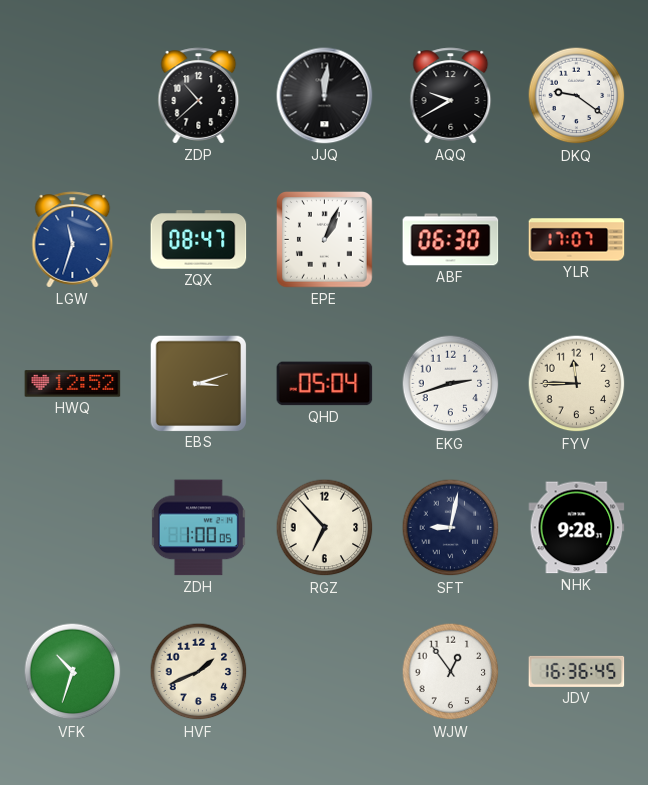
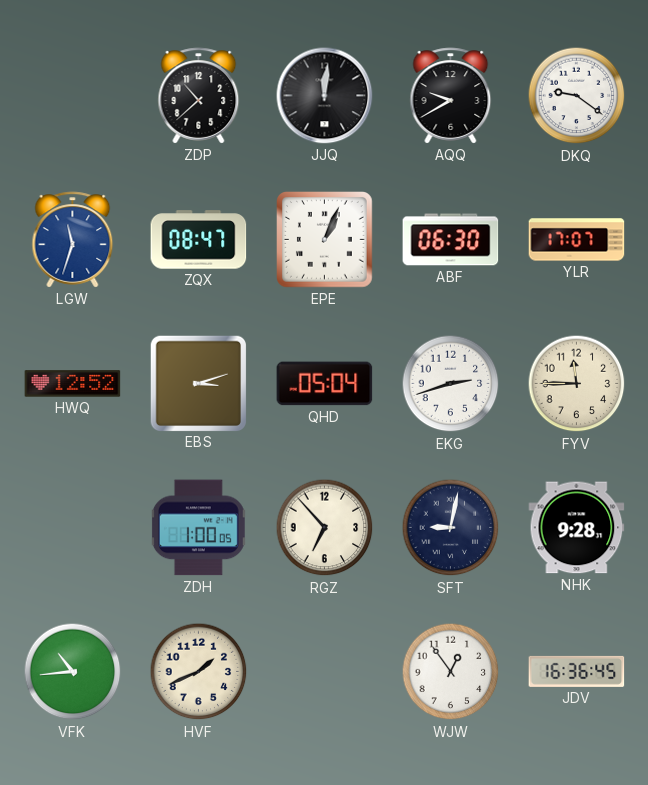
VFK: 10:33 -> 10:44
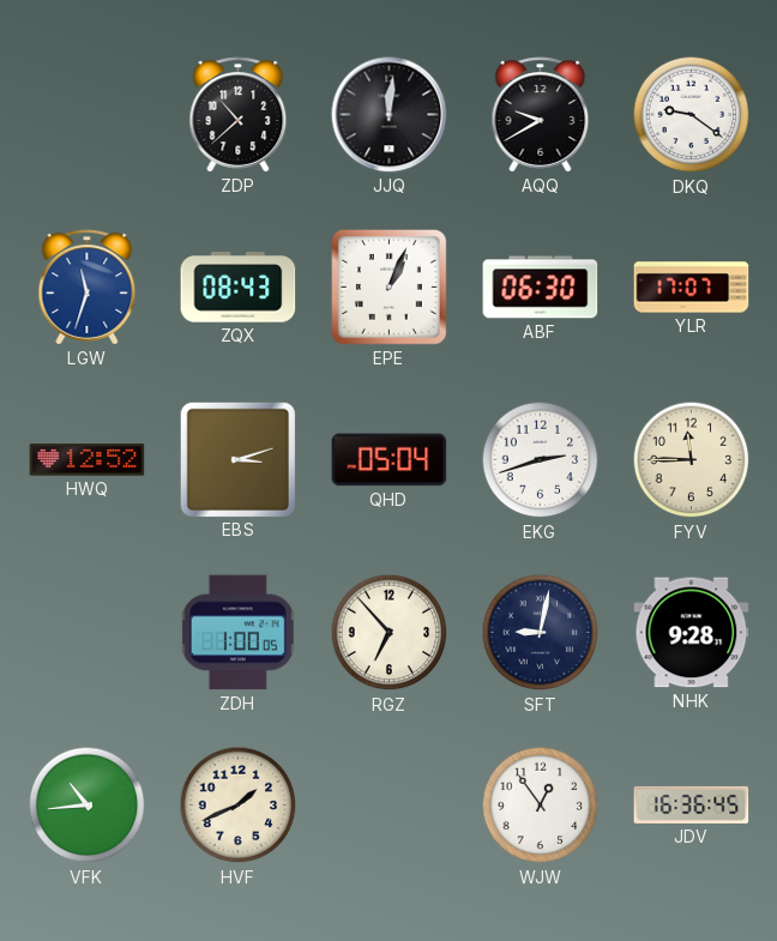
ZQX: 08:47 -> 08:43
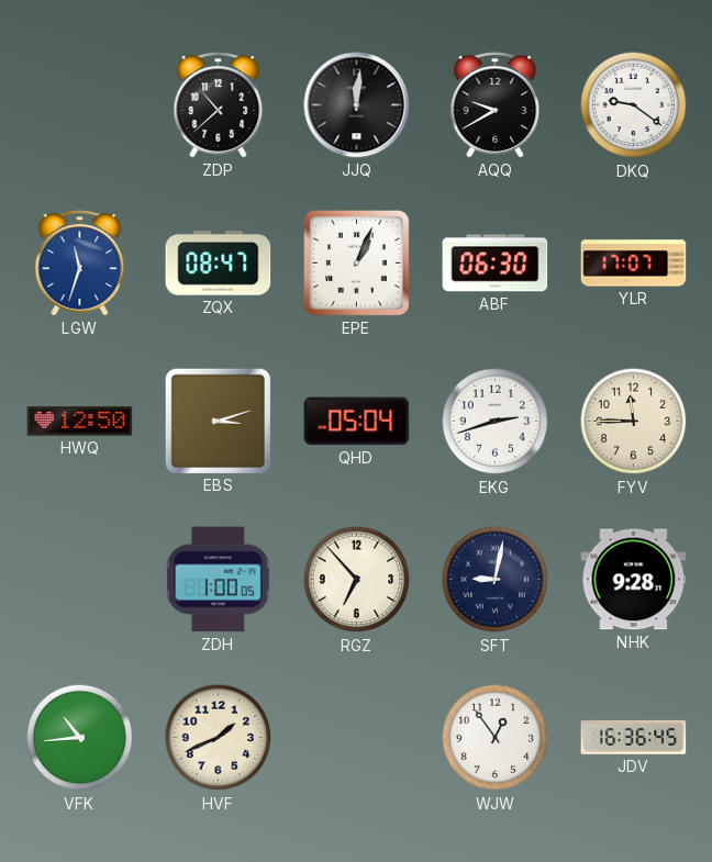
ZQX: 08:43 -> 08:47
HWQ: 12:52 -> 12:50
